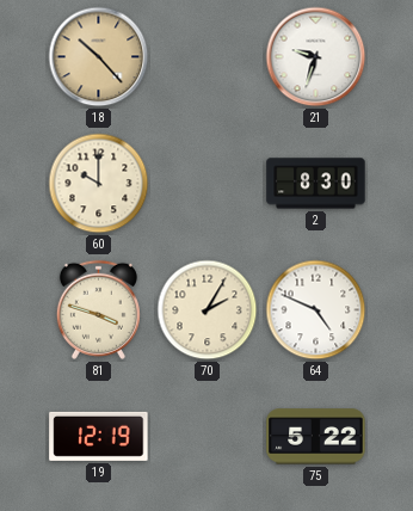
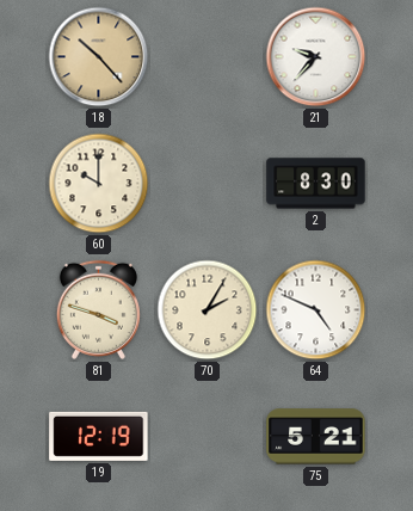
21: 9:33 -> 9:37
75: 5:22 -> 5:21
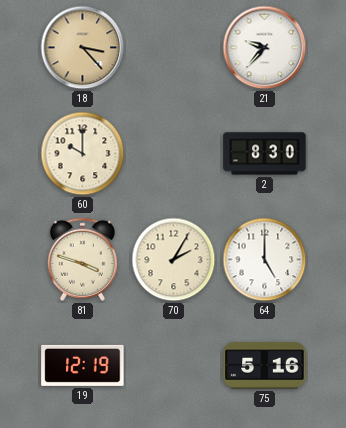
18: 10:23 -> 3:23
64: 4:49 -> 5:00
75: 5:21 -> 5:16
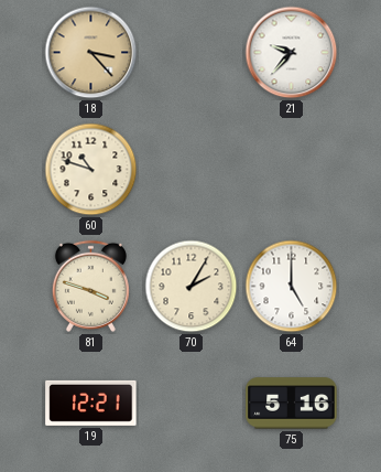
60: 10:00 -> 10:48
2: 8:30 -> none
19: 12:19 -> 12:21
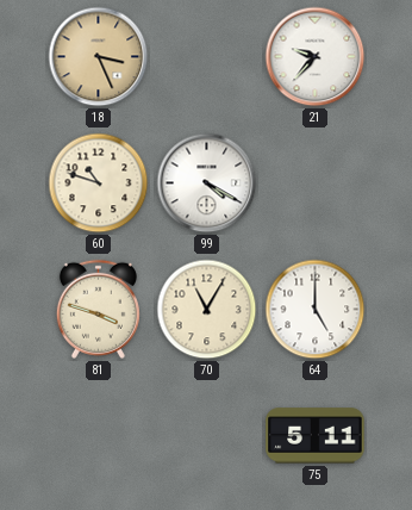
18: 3:23 -> 3:26
99: none -> 4:20
70: 2:05 -> 11:05
19: 12:21 -> none
75: 5:16 -> 5:11
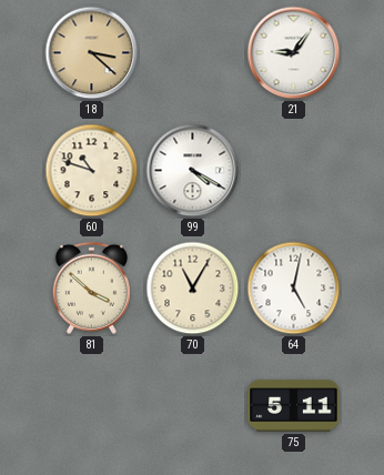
18: 3:26 -> 3:22
21: 9:37 -> 9:06
81: 3:48 -> 3:52
64: 5:00 -> 5:02
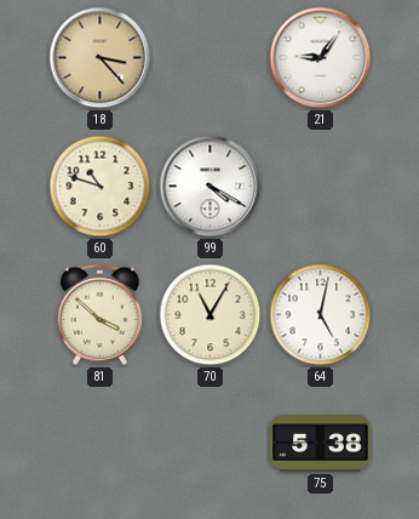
18: 3:22 -> 3:23
75: 5:11 -> 5:38
